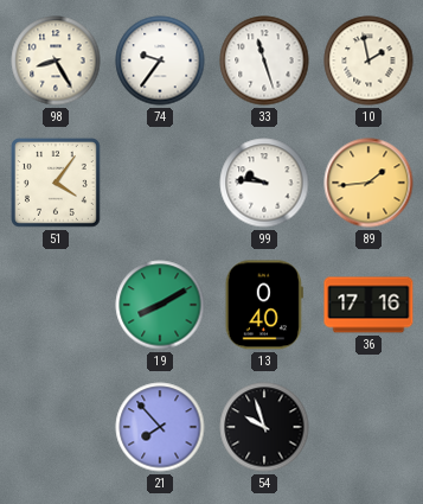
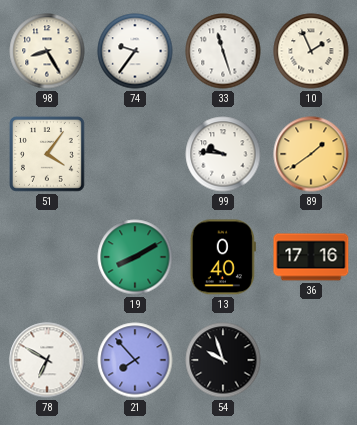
10: 1:58 -> 1:56
89: 1:44 -> 1:39
78: none -> 6:50
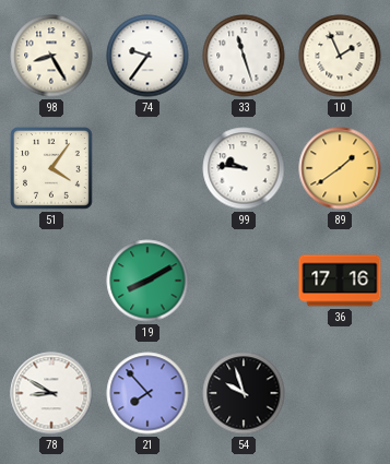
13: 0:40 -> none
78: 6:50 -> 8:50
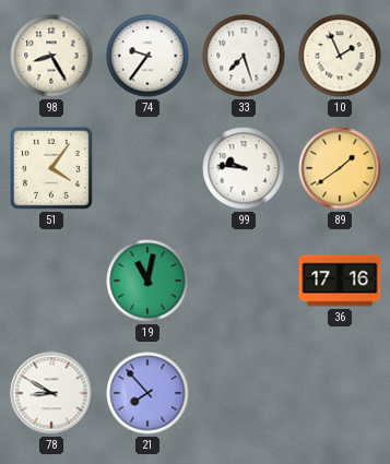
33: 11:27 -> 7:27
19: 8:10 -> 11:02
54: 9:57 -> none
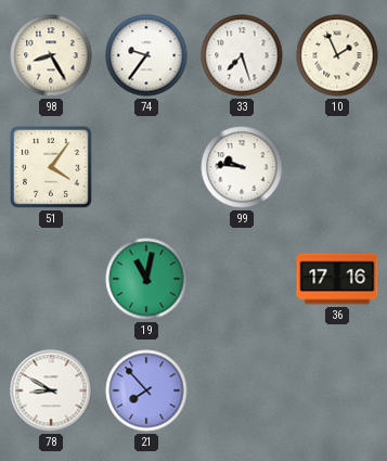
89: 1:39 -> none
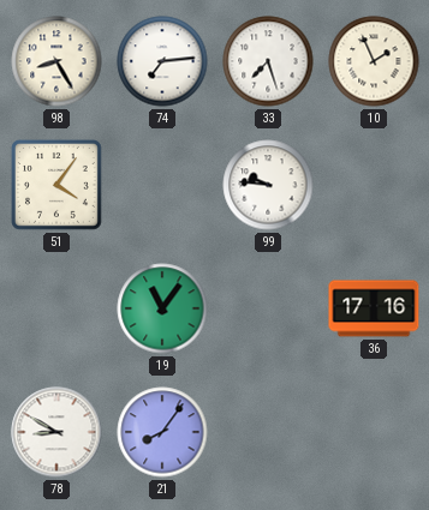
74: 9:36 -> 7:14
19: 11:02 -> 11:06
21: 7:53 -> 8:06
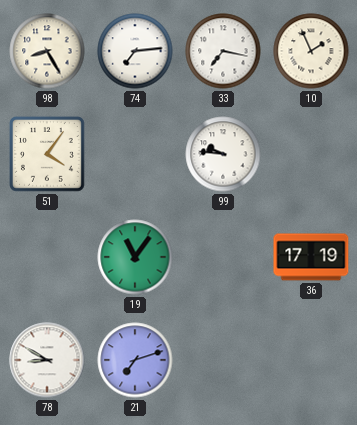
33: 7:27 -> 7:17
36: 17:16 -> 17:19
21: 8:06 -> 7:12
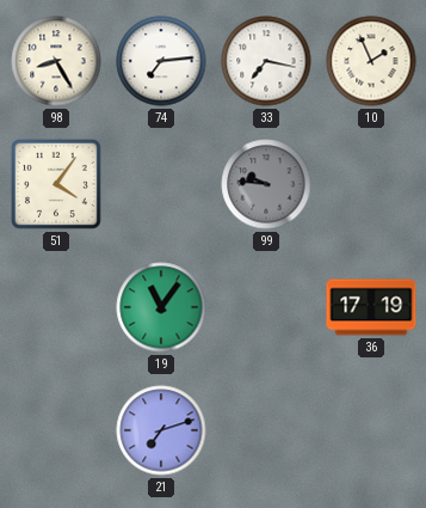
99 dial: white -> grey
78: 8:50 -> none
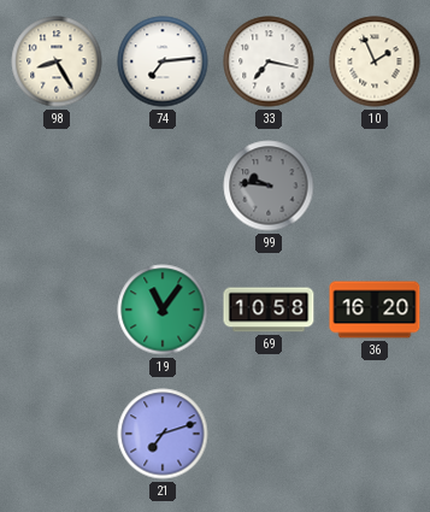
51: 4:06 -> none
69: none -> 10:58
36: 17:19 -> 16:20
